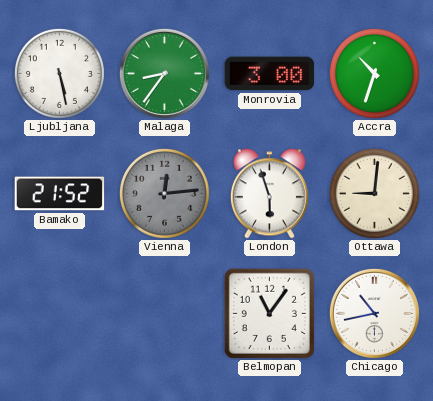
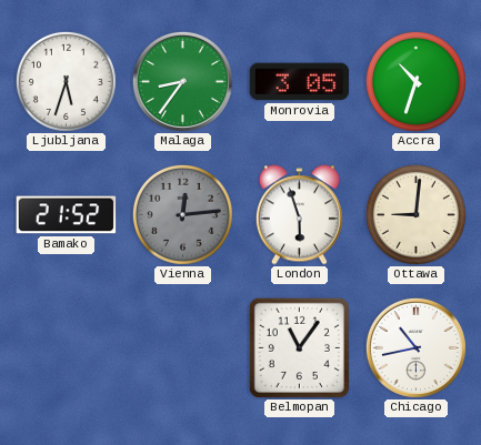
Ljubljana: 5:28 -> 5:33
Monrovia: 3:00 -> 3:05
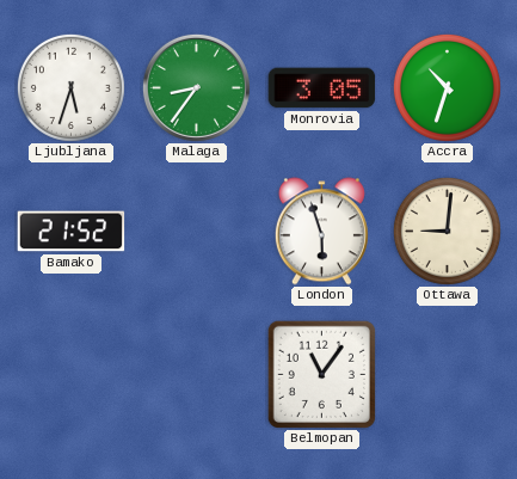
Vienna: 12:14 -> none
Chicago: 10:43 -> none
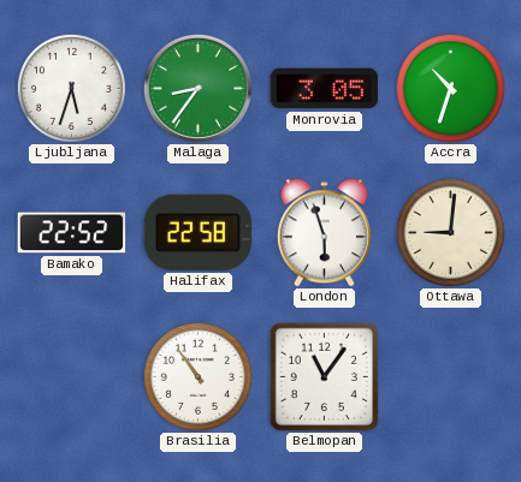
Bamako: 21:52 -> 22:52
Halifax: none -> 22:58
Brasilia: none -> 10:54
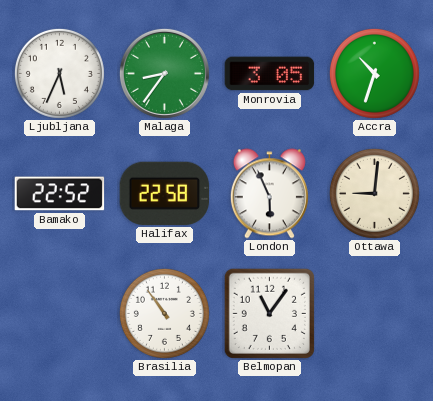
Ljubljana: 5:33 -> 5:34
London: 5:57 -> 5:56
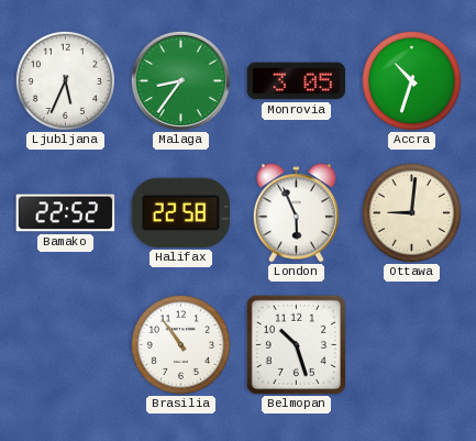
Belmopan: 11:06 -> 10:27
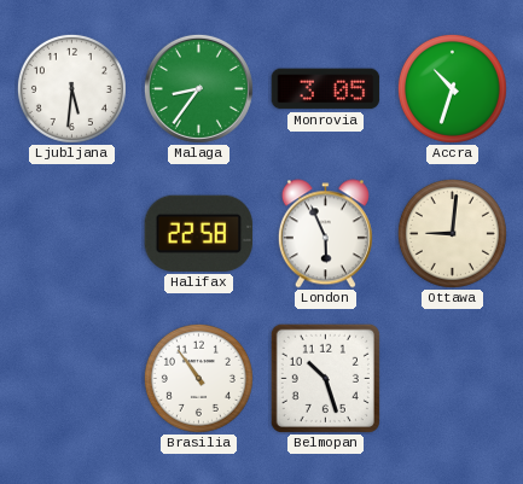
Ljubljana: 5:34 -> 5:31
Bamako: 22:52 -> none
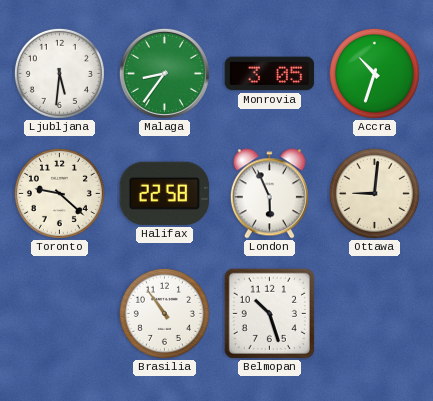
Toronto: none -> 9:22
